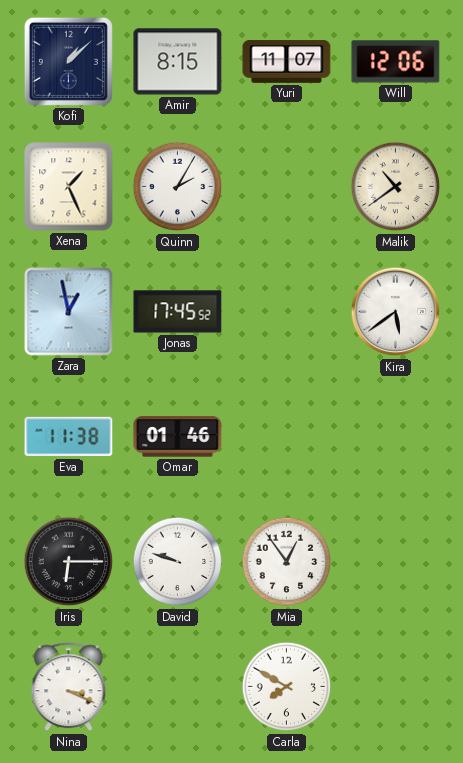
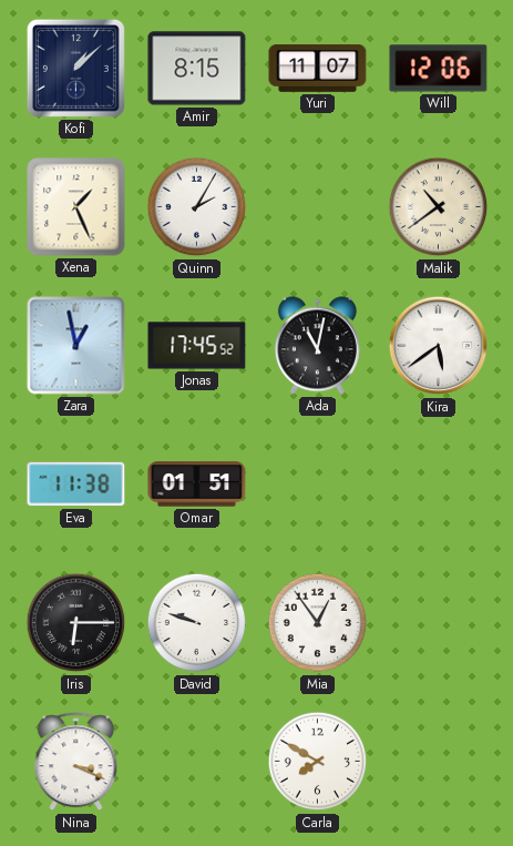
Ada: none -> 11:02
Omar: 01:46 -> 01:51
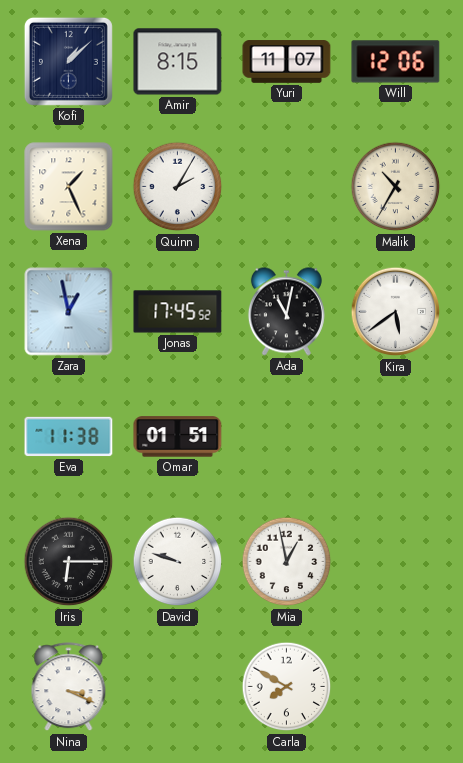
Malik: 10:39 -> 10:35
Mia: 12:54 -> 12:58
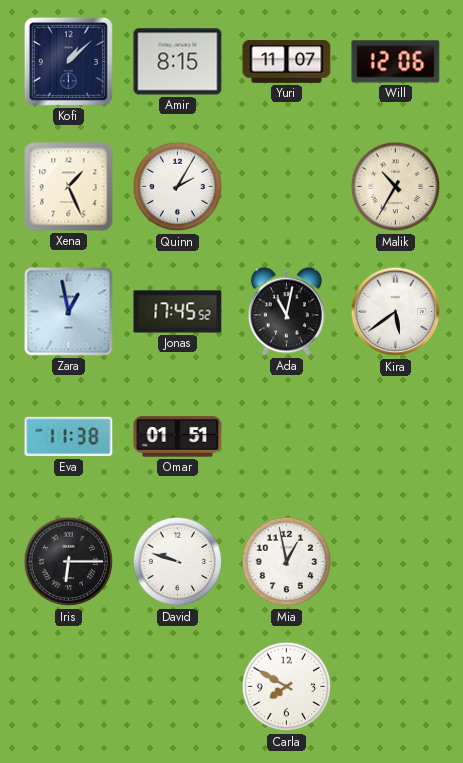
Nina: 3:19 -> none
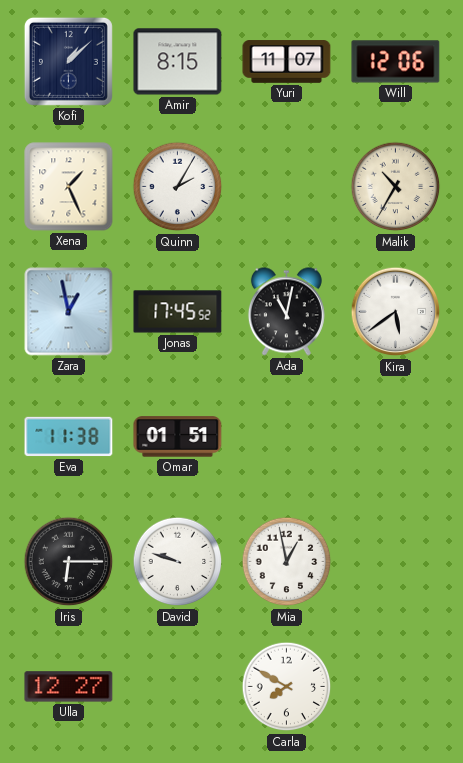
Ulla: none -> 12:27
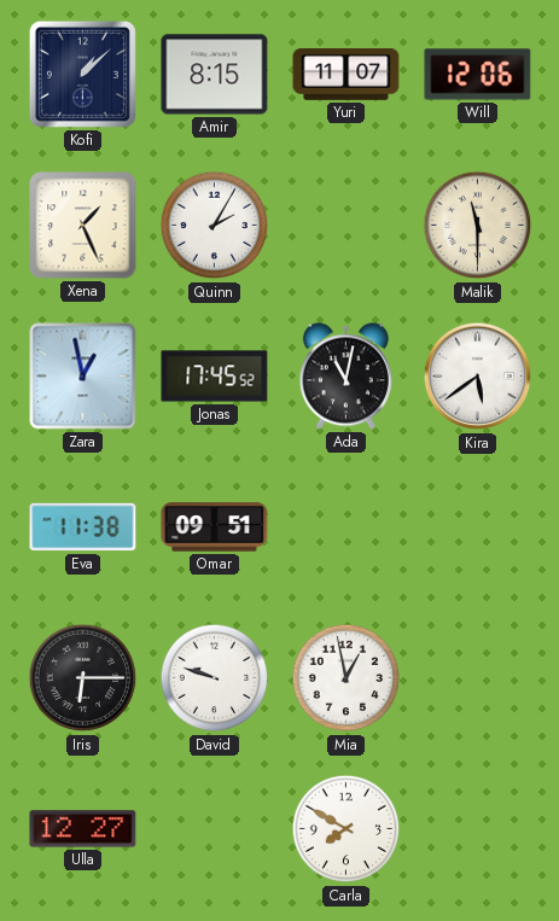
Malik: 10:35 -> 11:30
Omar: 01:51 -> 09:51
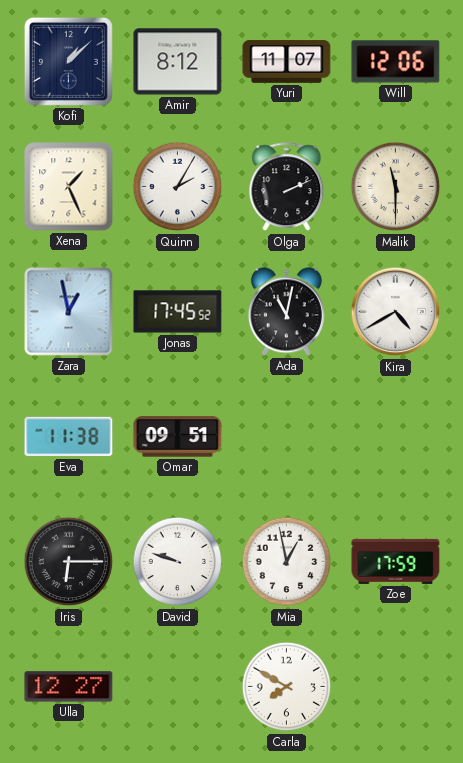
Amir: 8:15 -> 8:12
Olga: none -> 2:11
Kira: 5:39 -> 4:40
Zoe: none -> 17:59
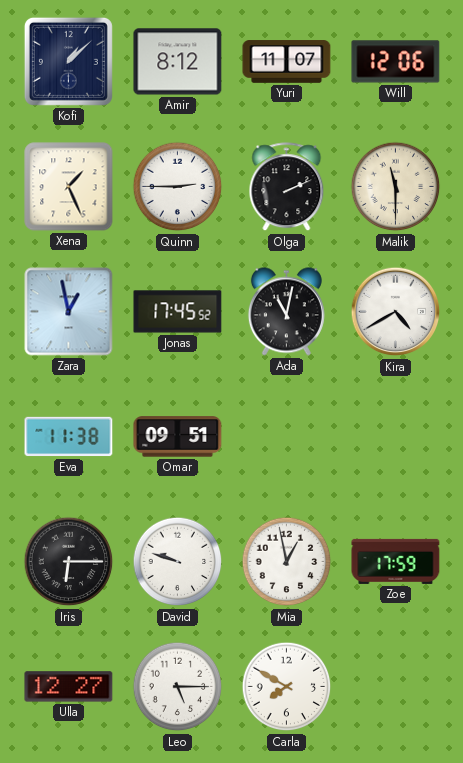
Quinn: 2:05 -> 2:45
Leo: none -> 5:15
